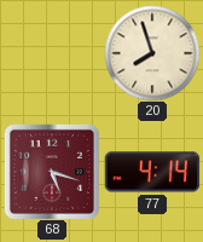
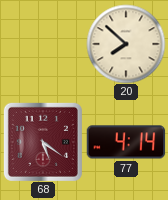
20: 7:57 -> 7:52
68: 5:18 -> 5:21
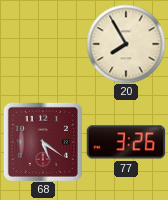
20: 7:52 -> 7:55
77: 4:14 -> 3:26
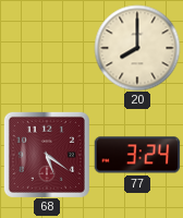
20: 7:55 -> 8:00
77: 3:26 -> 3:24
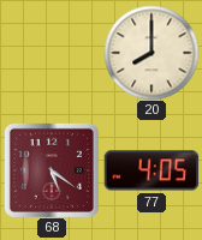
77: 3:24 -> 4:05
